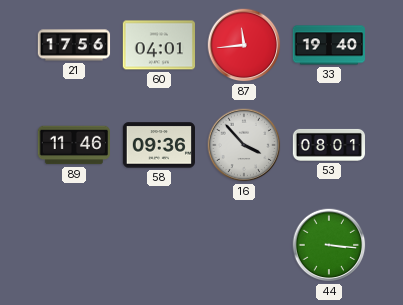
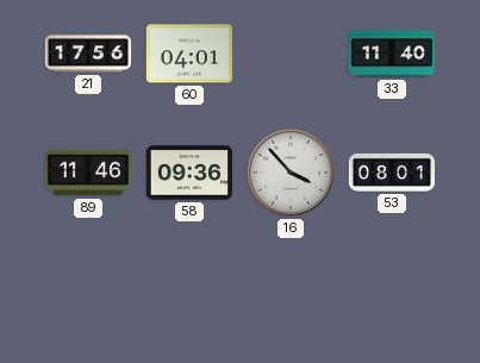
87: 11:44 -> none
33: 19:40 -> 11:40
44: 3:16 -> none
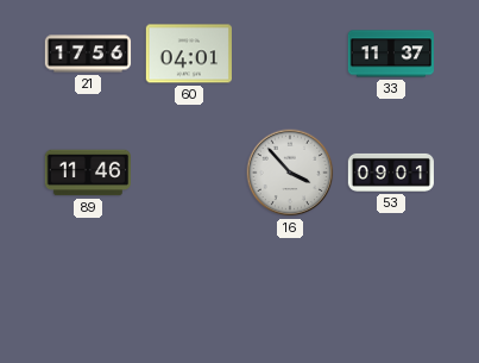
33: 11:40 -> 11:37
58: 09:36 -> none
53: 08:01 -> 09:01
